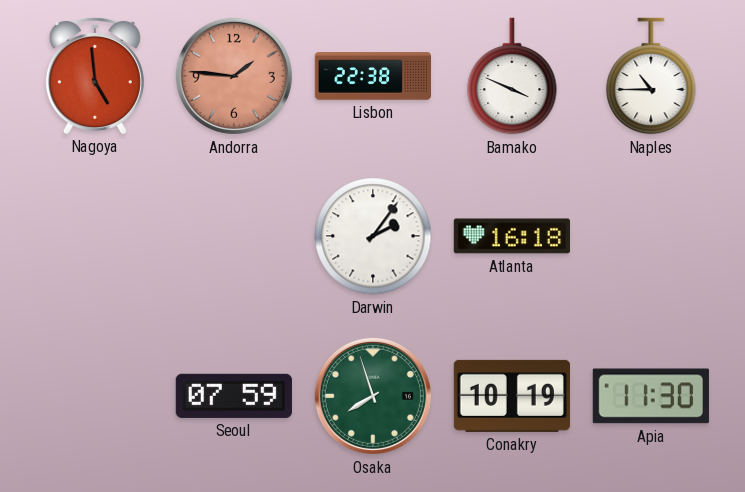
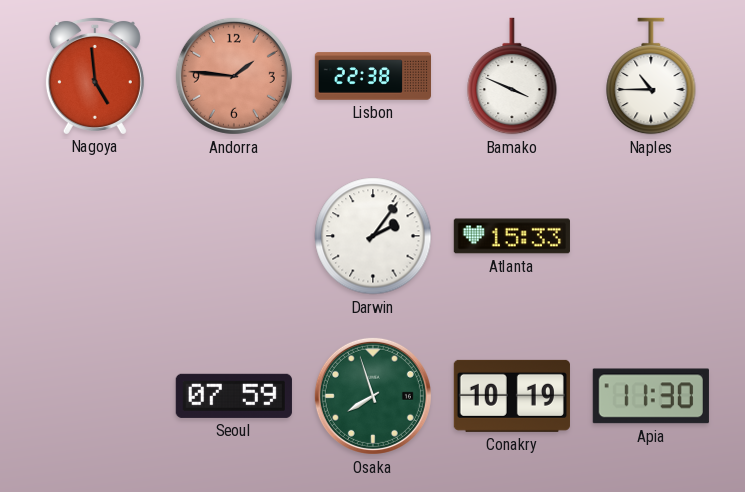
Atlanta: 16:18 -> 15:33
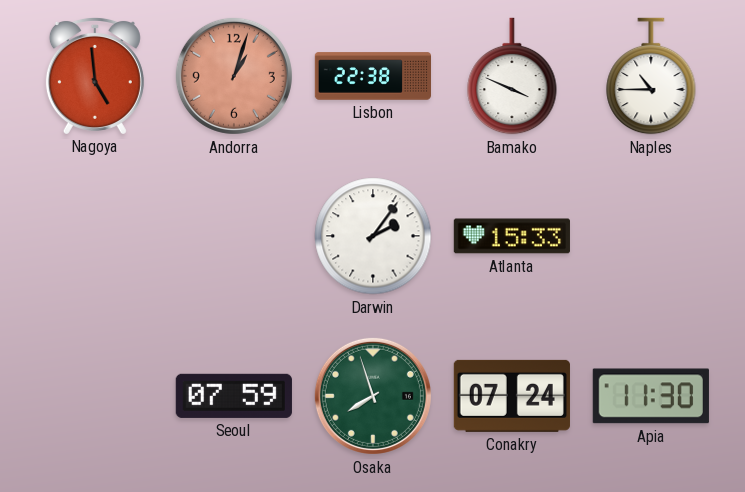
Andorra: 1:46 -> 1:03
Conakry: 10:19 -> 07:24
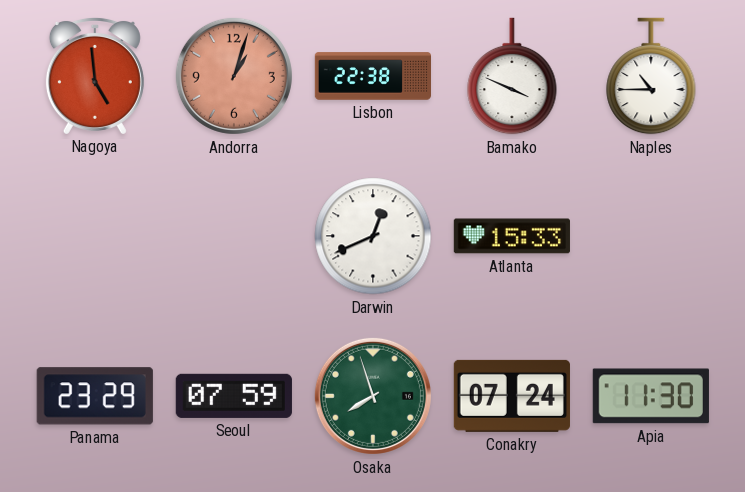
Darwin: 2:06 -> 12:41
Panama: none -> 23:29
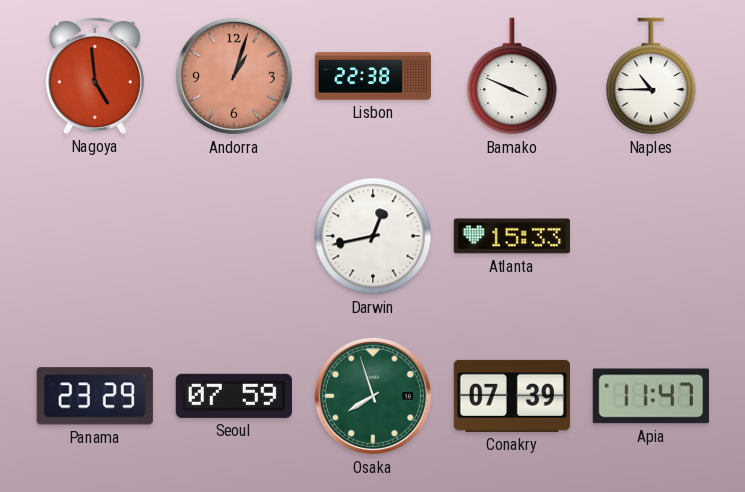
Darwin: 12:41 -> 12:43
Conakry: 07:24 -> 07:39
Apia: 11:30 -> 11:47
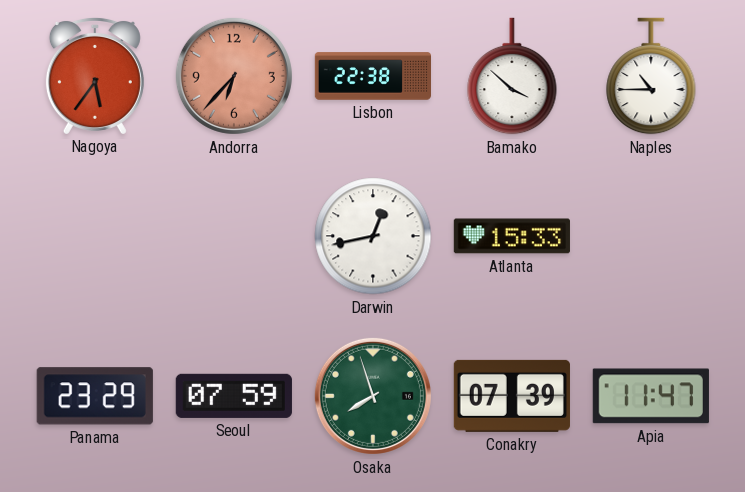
Nagoya: 4:59 -> 5:36
Andorra: 1:03 -> 6:37
Bamako: 3:49 -> 3:52
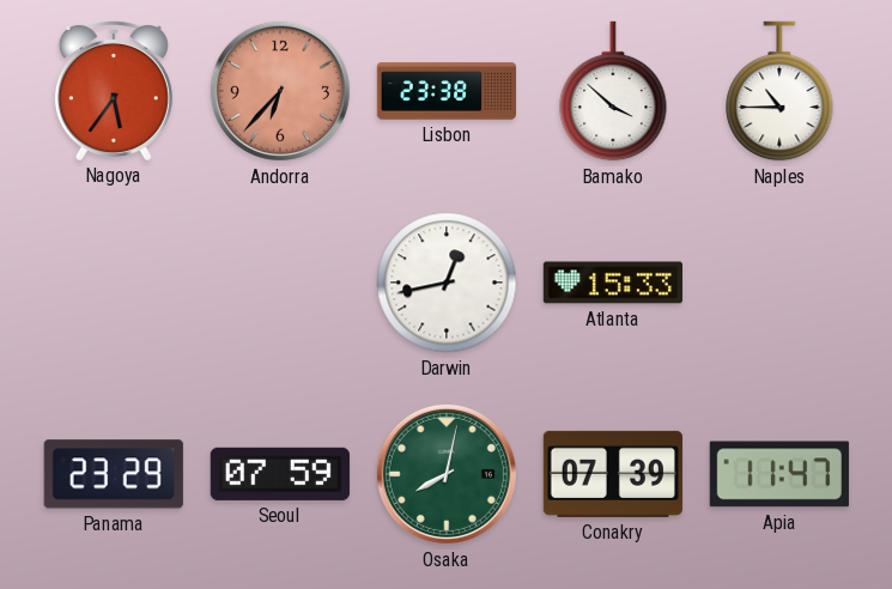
Lisbon: 22:38 -> 23:38
Osaka: 7:57 -> 8:02
